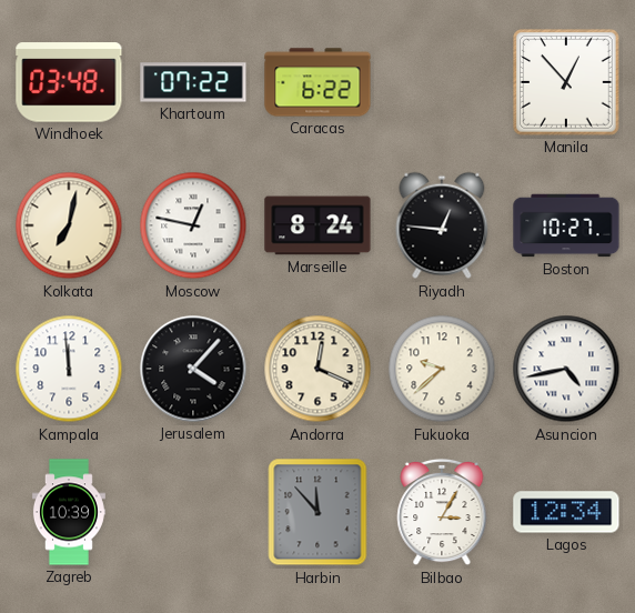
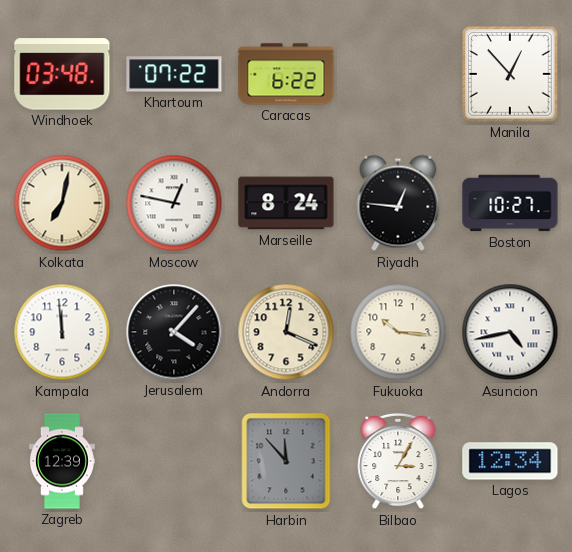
Fukuoka: 9:38 -> 10:16
Zagreb: 10:39 -> 12:39
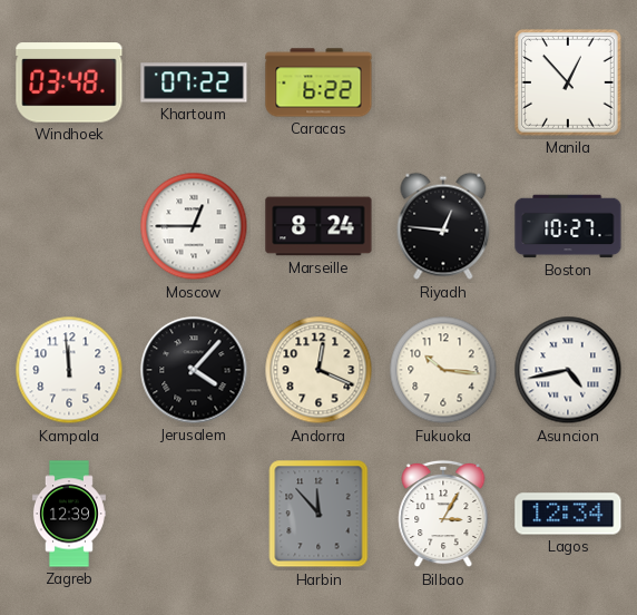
Kolkata: 7:02 -> none
Moscow: 12:47 -> 12:45
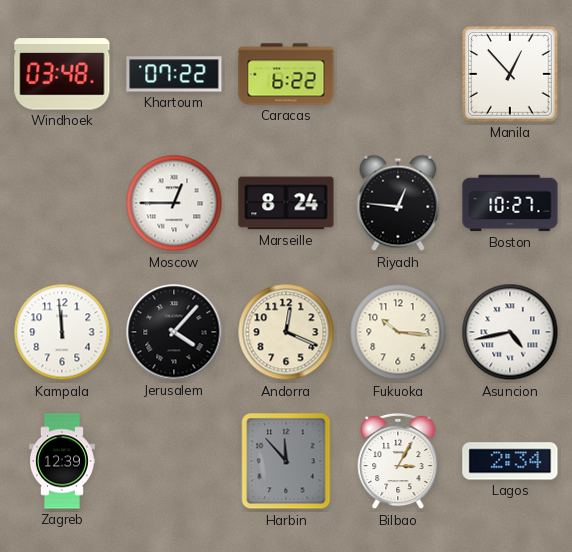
Lagos: 12:34 -> 2:34
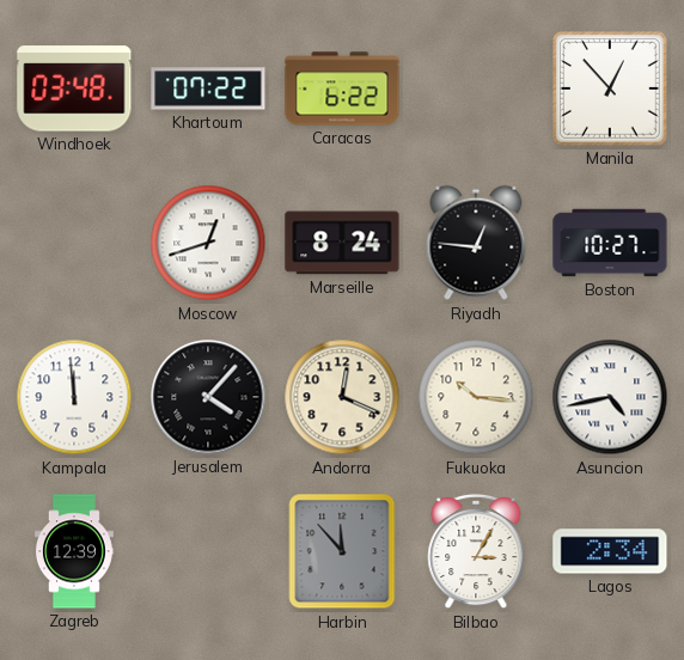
Moscow: 12:45 -> 12:42
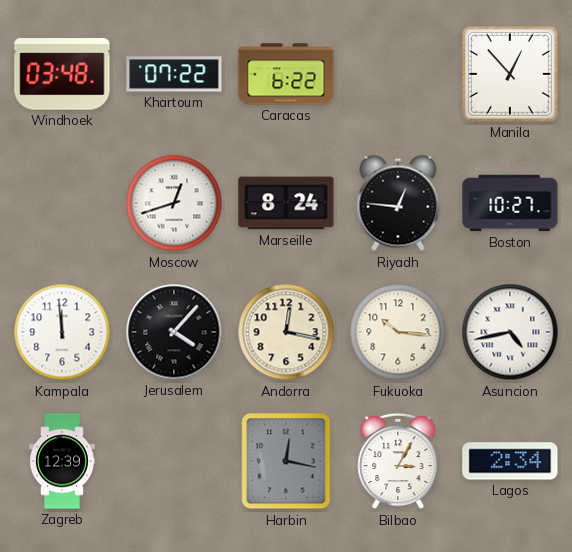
Andorra: 12:19 -> 12:17
Harbin: 11:53 -> 12:17
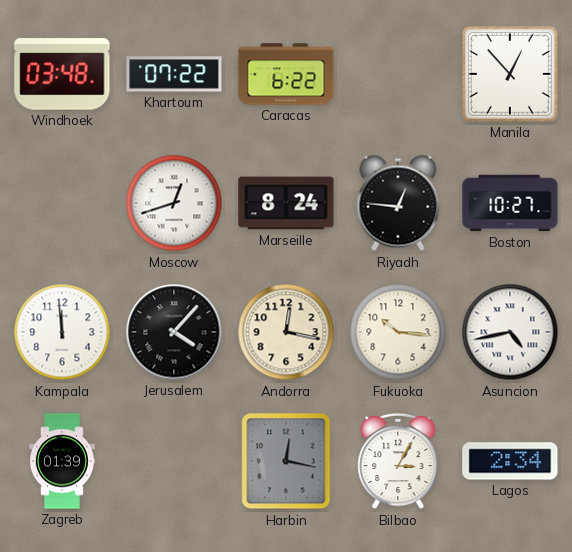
Zagreb: 12:39 -> 01:39
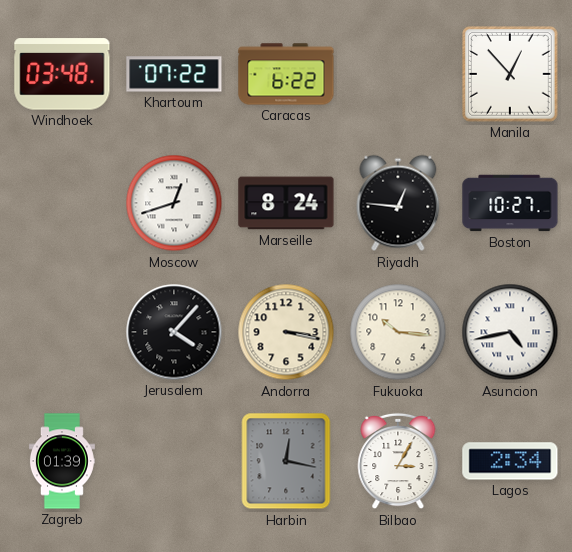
Kampala: 11:59 -> none
Andorra: 12:17 -> 3:17
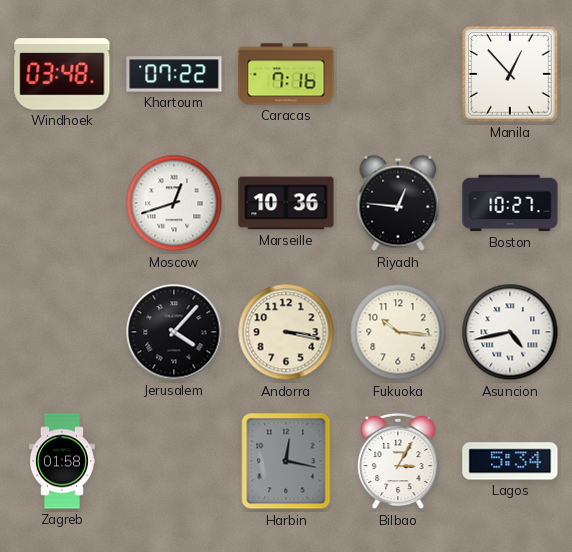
Caracas: 6:22 -> 7:16
Marseille: 8:24 -> 10:36
Zagreb: 01:39 -> 01:58
Lagos: 2:34 -> 5:34
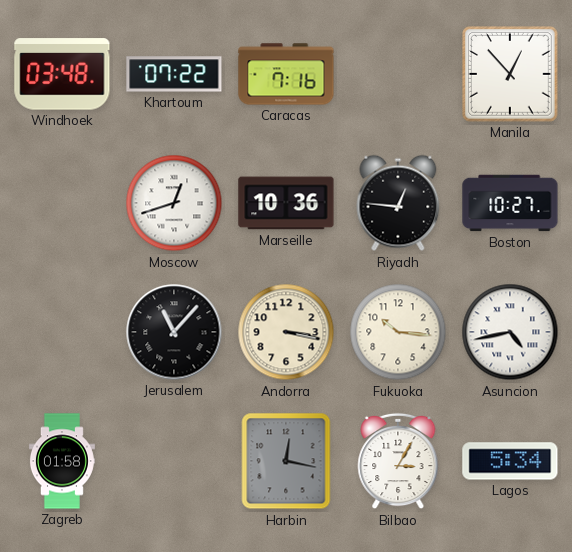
Jerusalem: 4:07 -> 11:07
